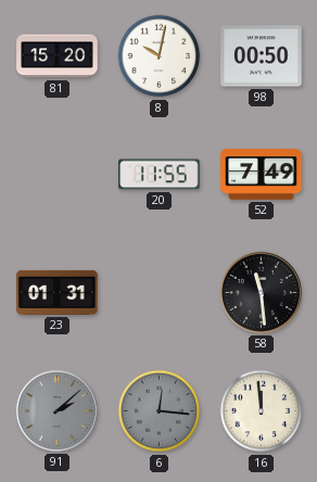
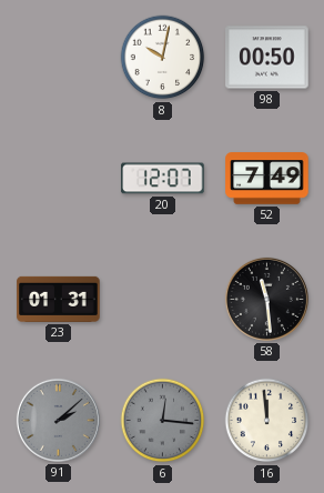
81: 15:20 -> none
20: 11:55 -> 12:07
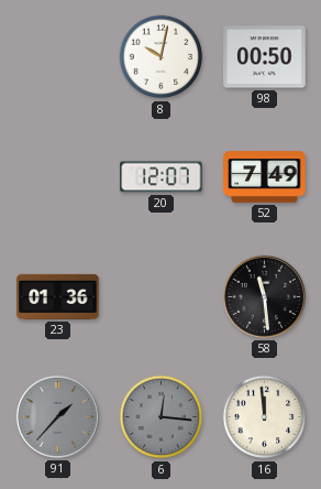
23: 01:31 -> 01:36
91: 2:08 -> 1:37
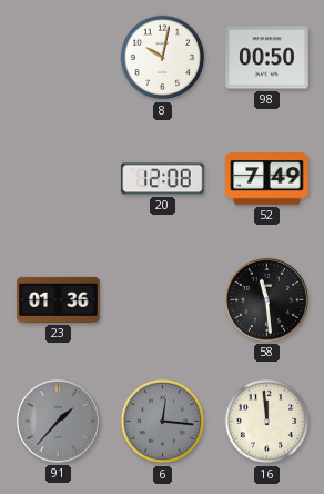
20: 12:07 -> 12:08
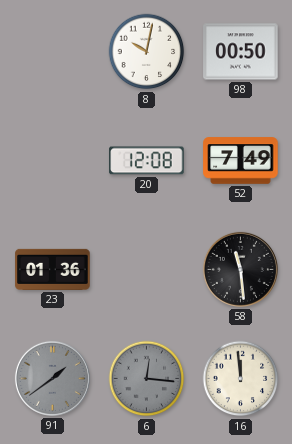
91: 1:37 -> 1:39
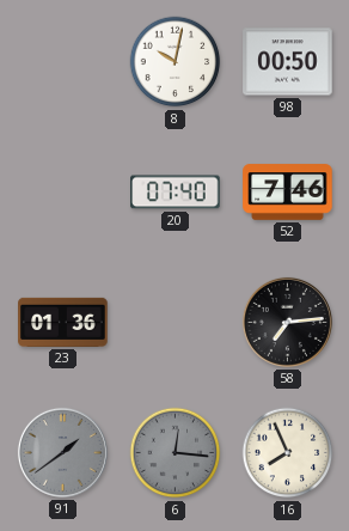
20: 12:08 -> 07:40
52: 7:49 -> 7:46
58: 11:29 -> 7:14
16: 11:59 -> 7:56
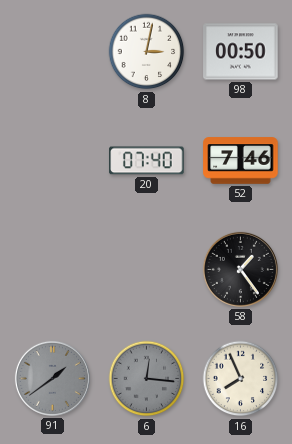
8: 10:02 -> 3:02
23: 01:36 -> none
58: 7:14 -> 1:24
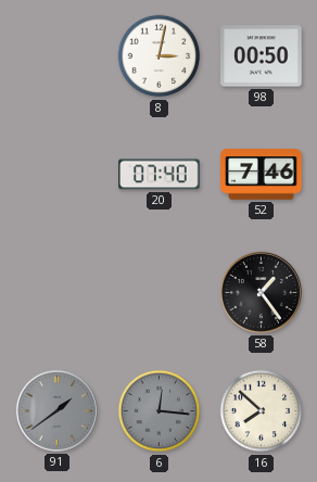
16: 7:56 -> 7:52
